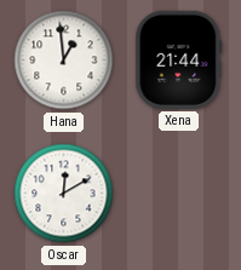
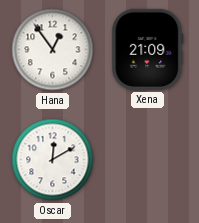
Hana: 12:59 -> 12:54
Xena: 21:44 -> 21:09
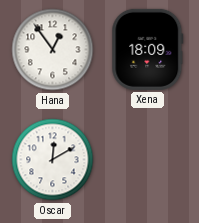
Xena: 21:09 -> 18:09
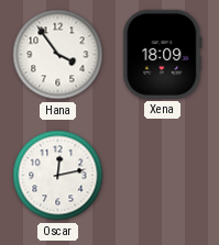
Hana: 12:54 -> 3:54
Oscar: 12:10 -> 12:13
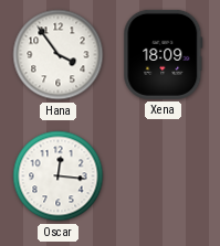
Oscar: 12:13 -> 12:16
